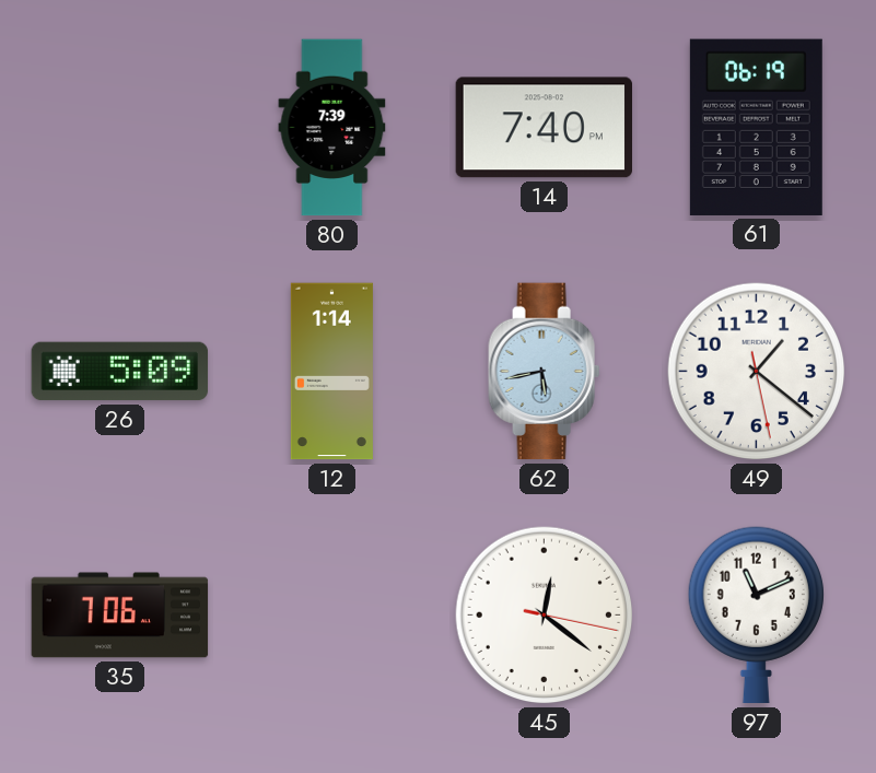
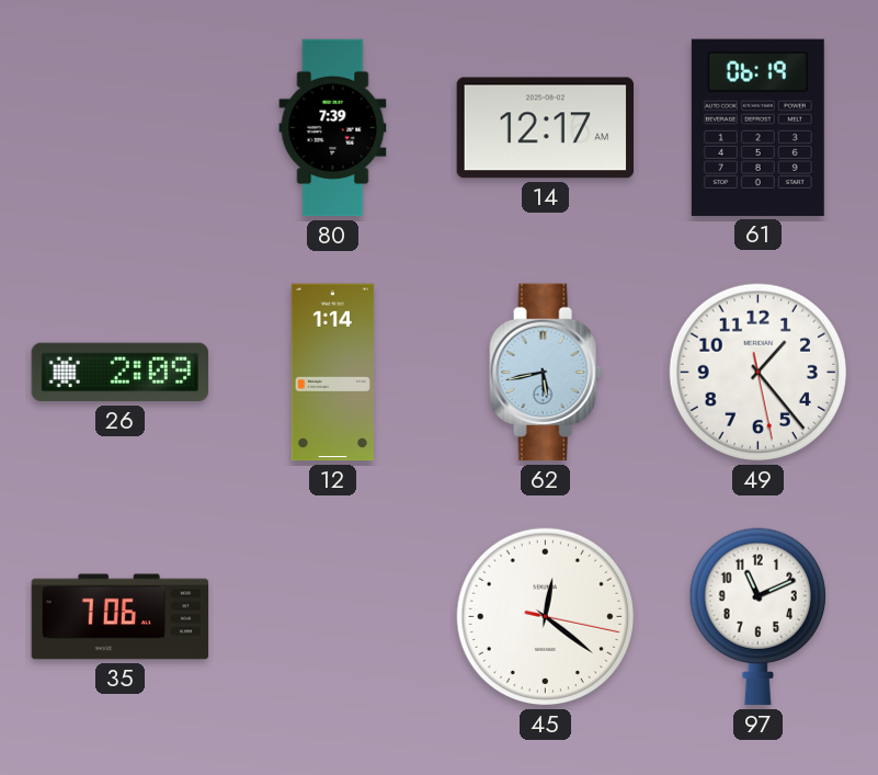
14: 7:40 -> 12:17
26: 5:09 -> 2:09
49: 1:21 -> 1:23
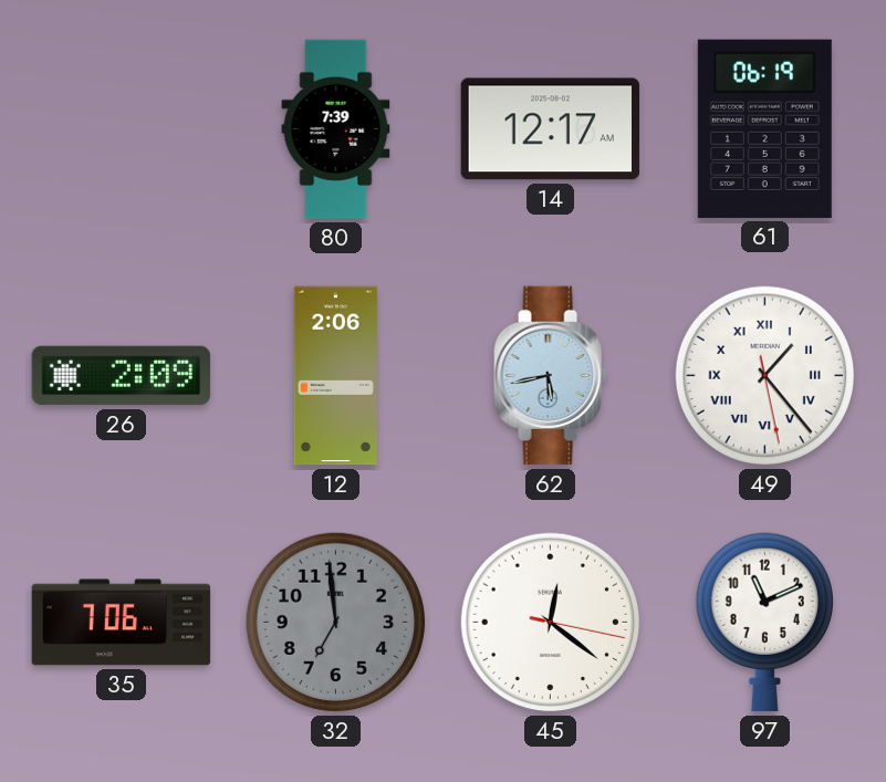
12: 1:14 -> 2:06
49 numerals: Arabic -> Roman
32: none -> 6:59
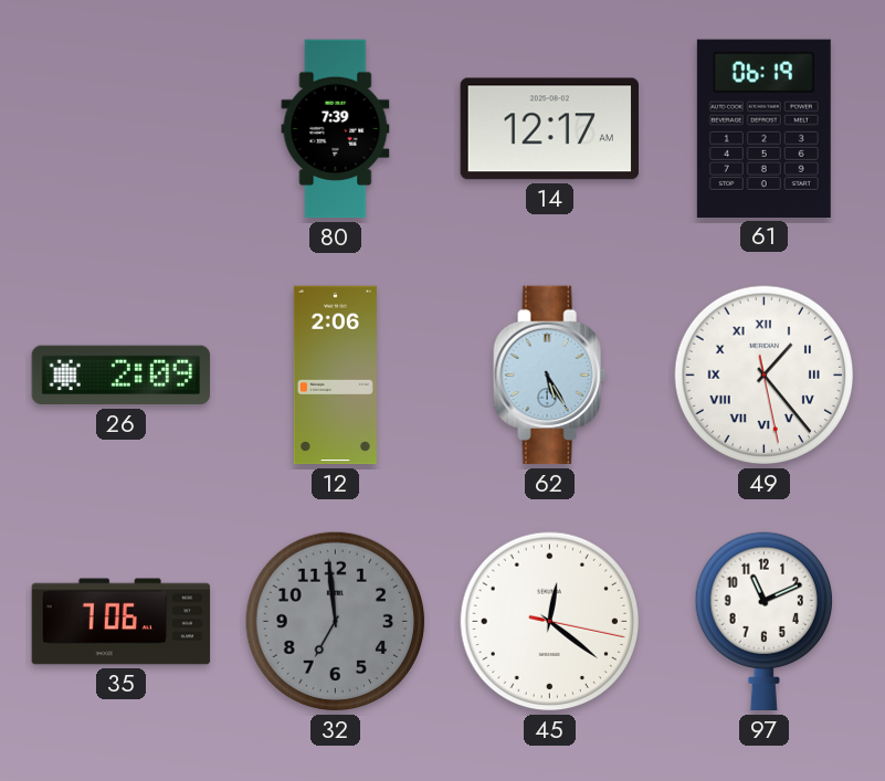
62: 5:43 -> 5:25
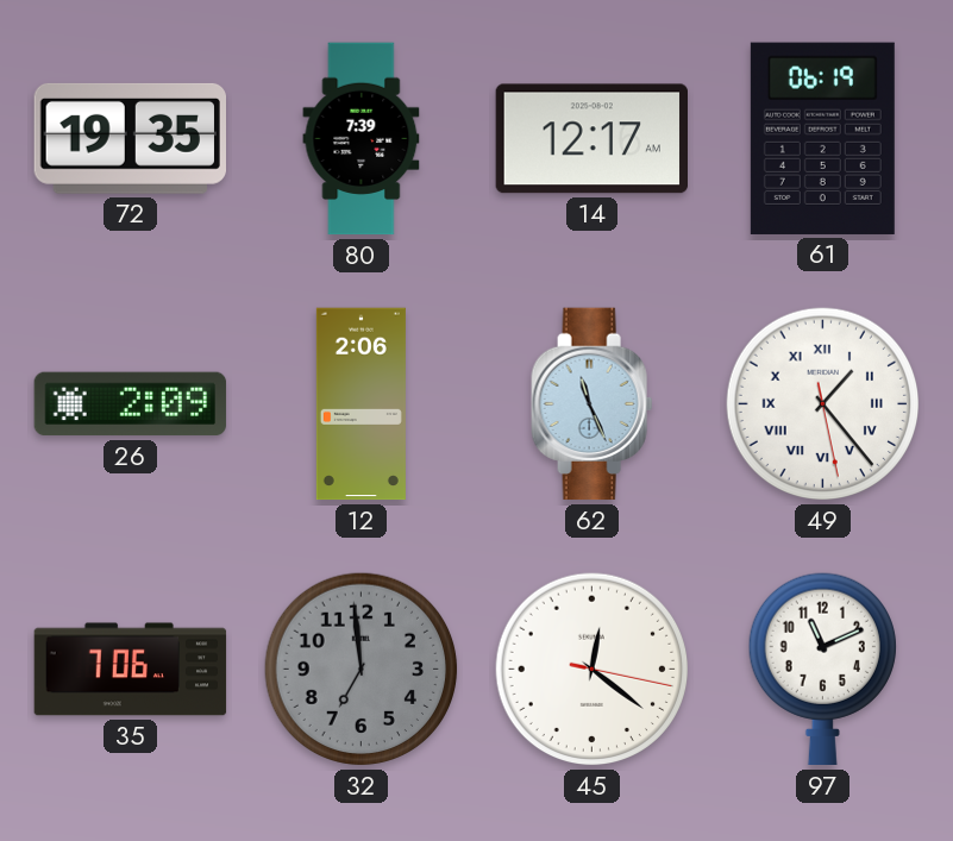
72: none -> 19:35
62: 5:25 -> 11:26
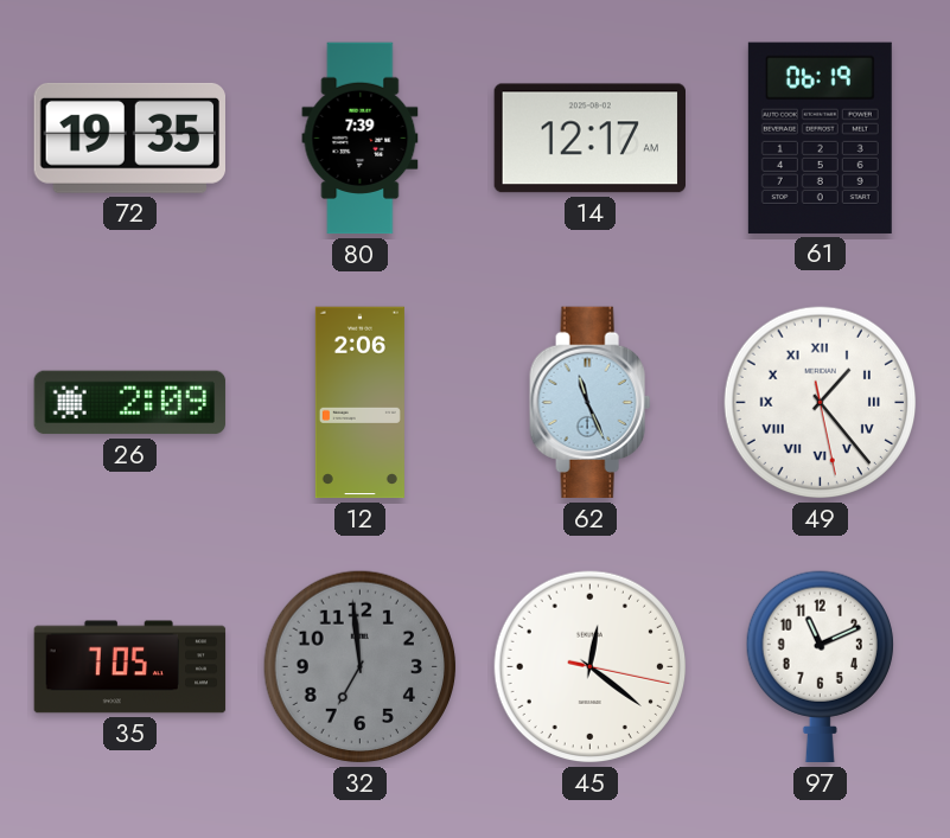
35: 7:06 -> 7:05
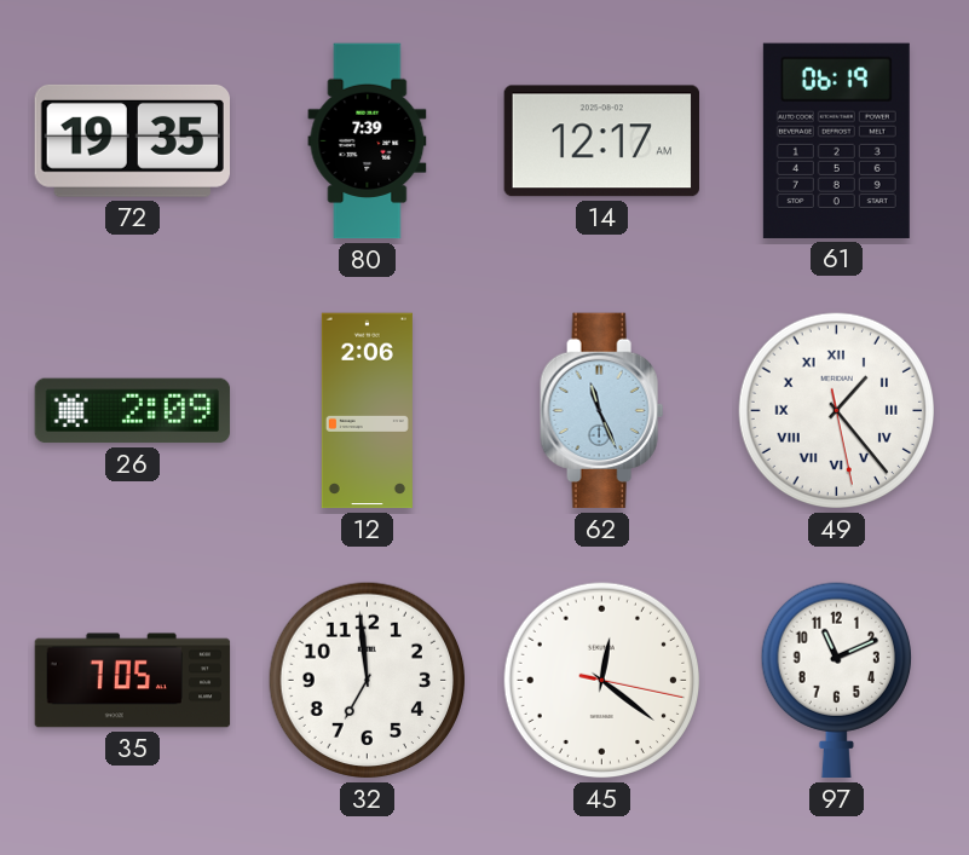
32 dial: grey -> white
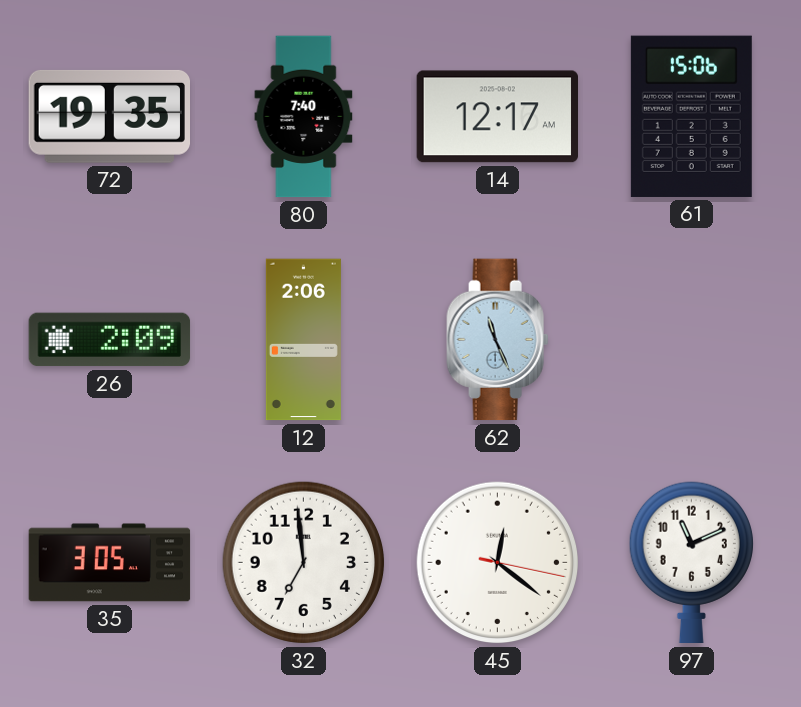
80: 7:39 -> 7:40
61: 06:19 -> 15:06
49: 1:23 -> none
35: 7:05 -> 3:05
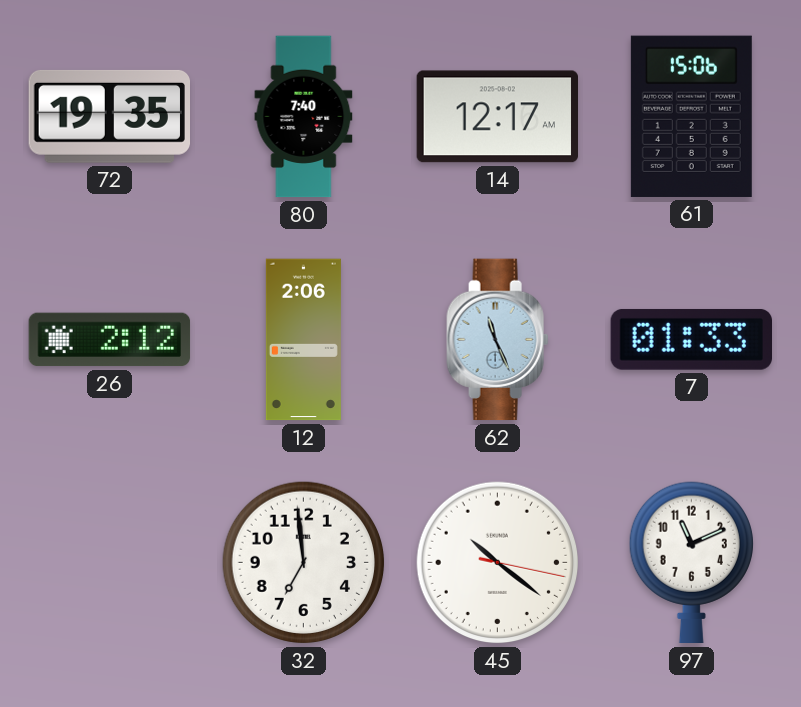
26: 2:09 -> 2:12
7: none -> 01:33
35: 3:05 -> none
45: 12:21 -> 10:21
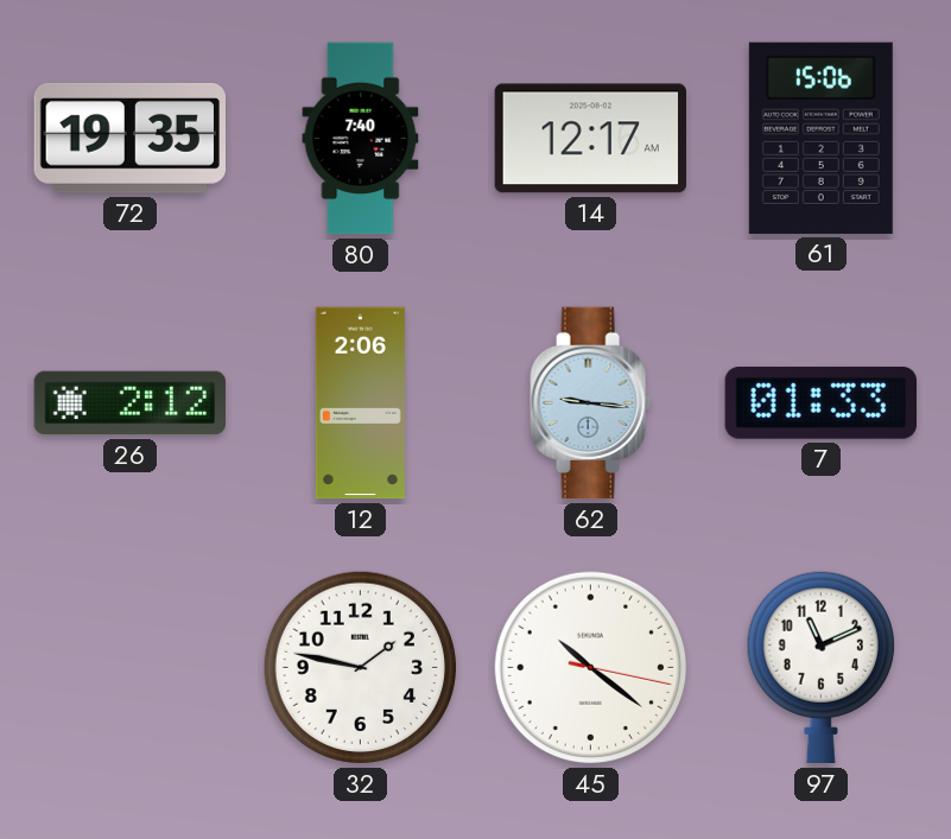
62: 11:26 -> 9:16
32: 6:59 -> 1:47
